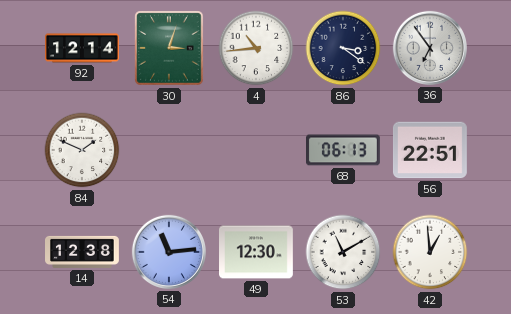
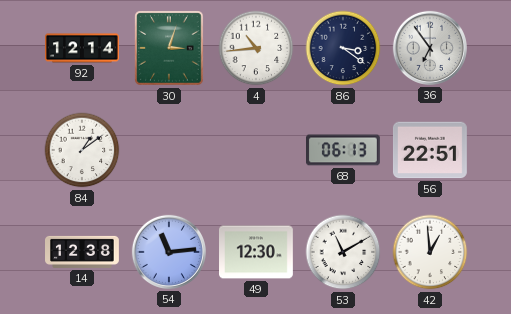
84: 1:49 -> 1:09
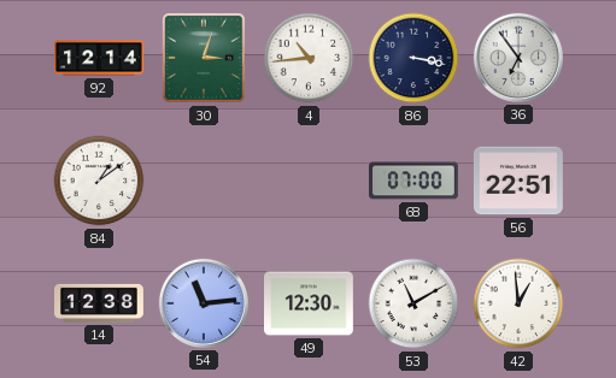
86: 3:21 -> 3:17
68: 06:13 -> 07:00
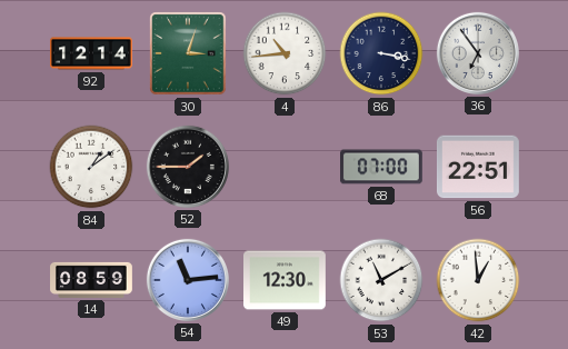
52: none -> 1:45
14: 12:38 -> 08:59
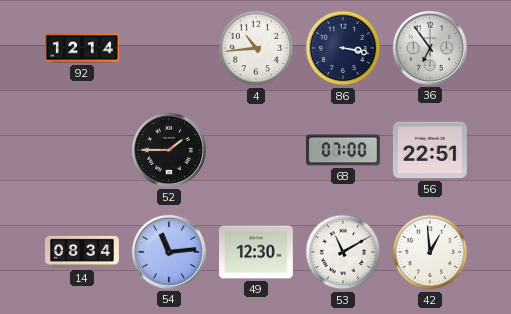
30: 3:03 -> none
84: 1:09 -> none
14: 08:59 -> 08:34
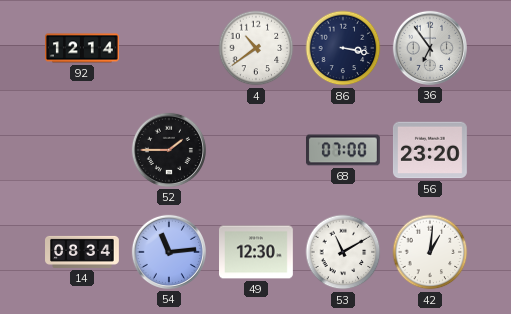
4: 10:44 -> 10:39
56: 22:51 -> 23:20
42: 12:59 -> 1:01
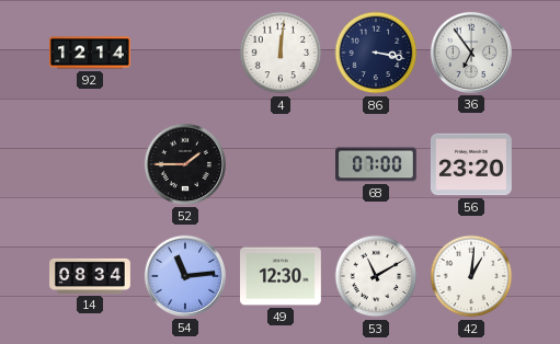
4: 10:39 -> 12:01
